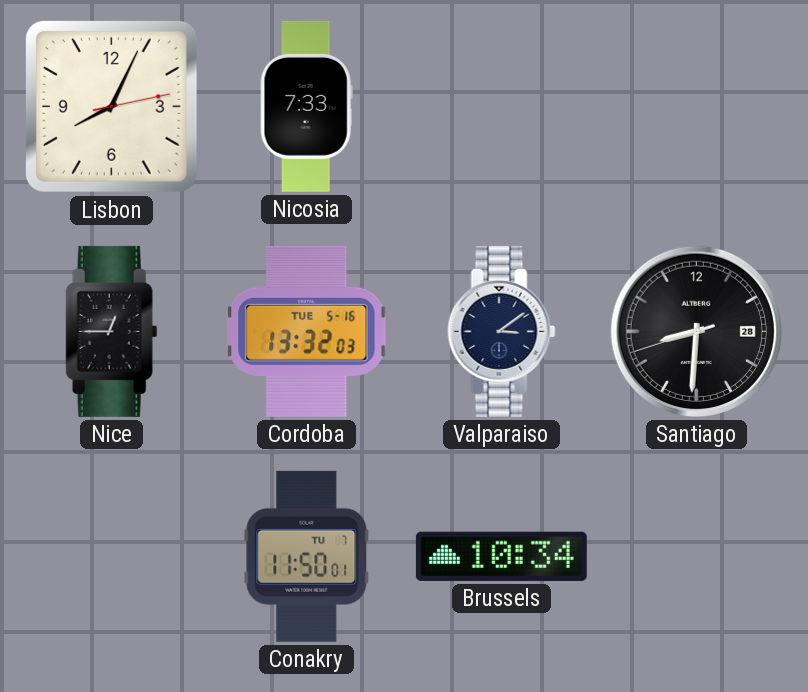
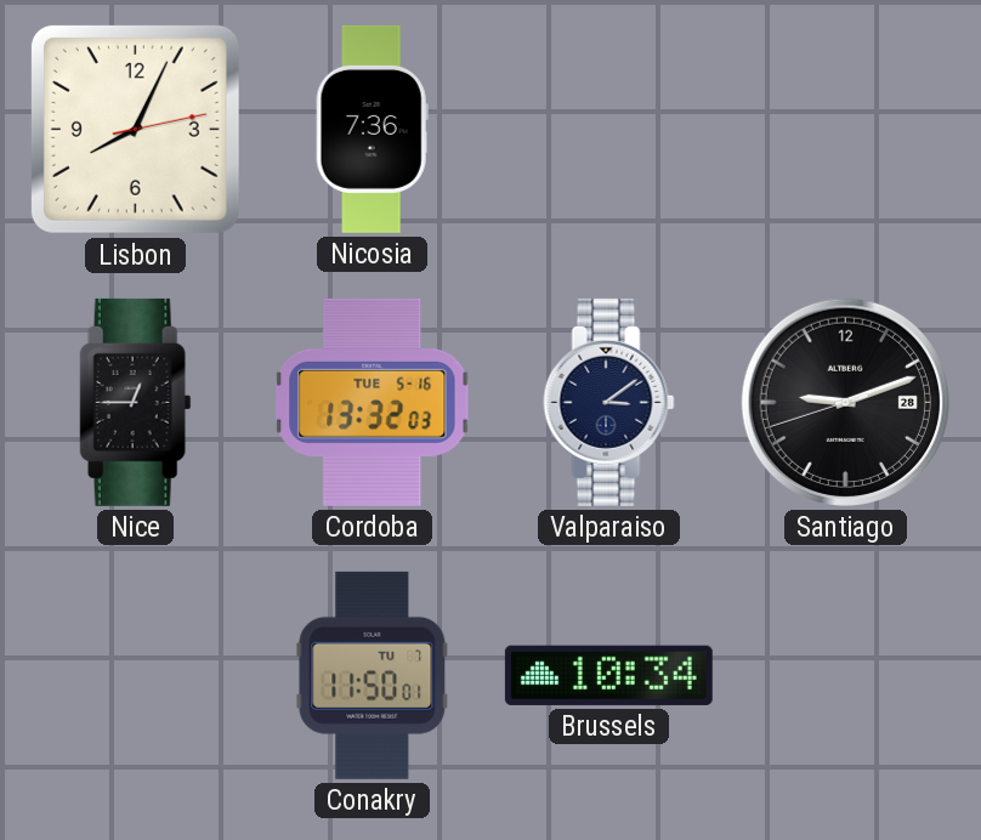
Nicosia: 7:33 -> 7:36
Santiago: 8:30 -> 9:11
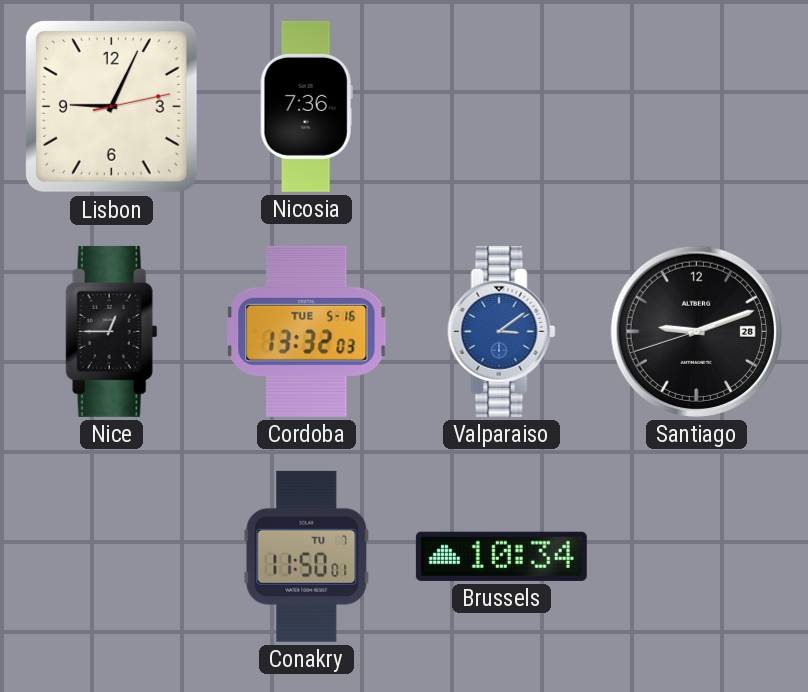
Lisbon: 8:04 -> 9:04
Valparaiso dial: navy -> blue
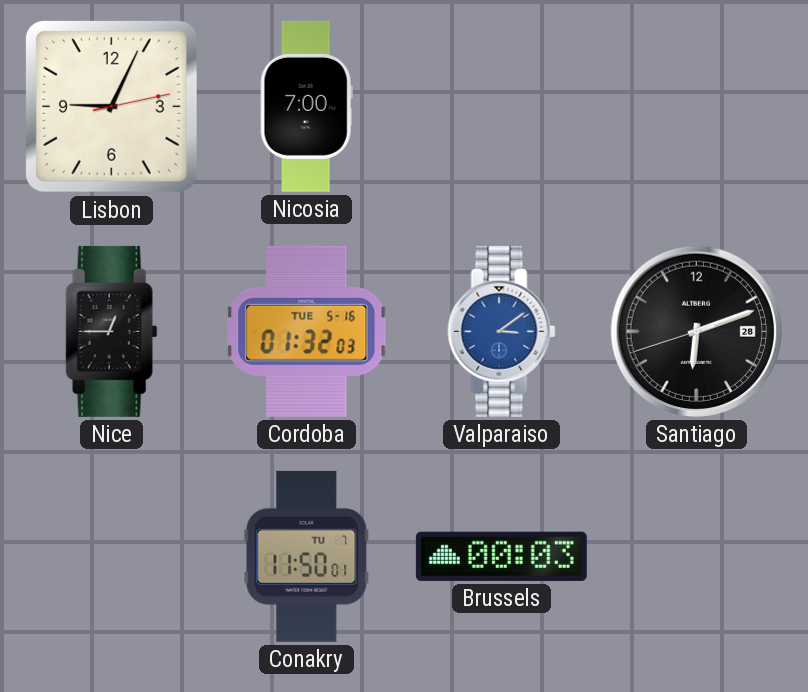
Nicosia: 7:36 -> 7:00
Cordoba: 13:32 -> 01:32
Santiago: 9:11 -> 6:11
Brussels: 10:34 -> 00:03
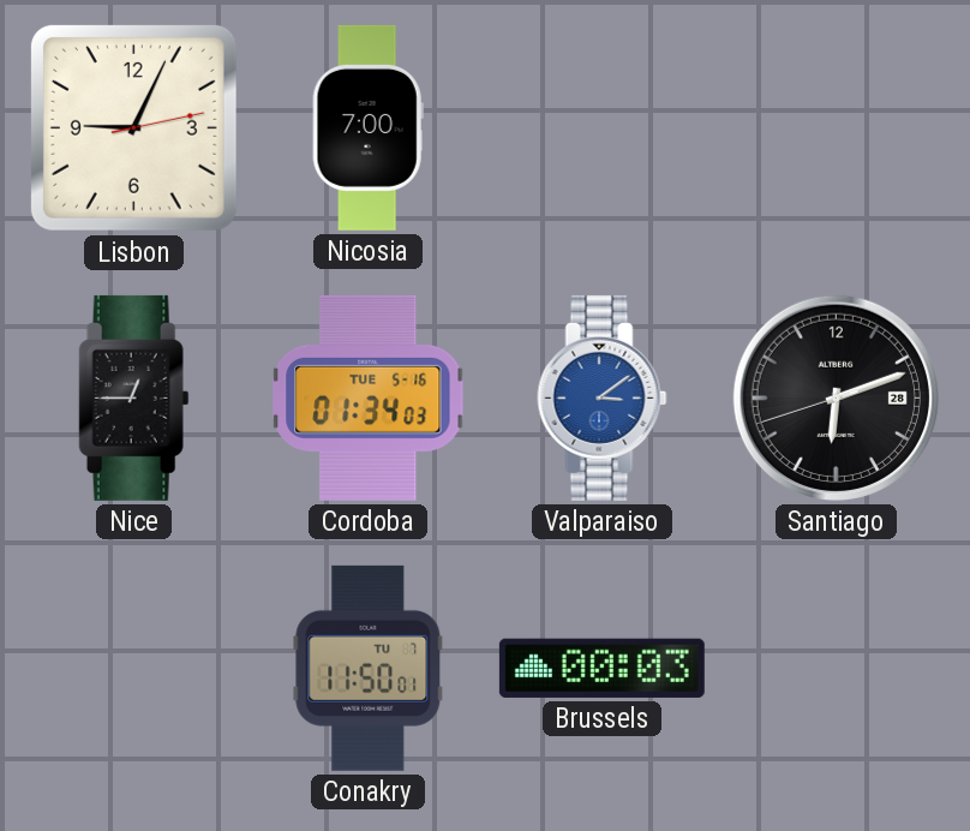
Cordoba: 01:32 -> 01:34
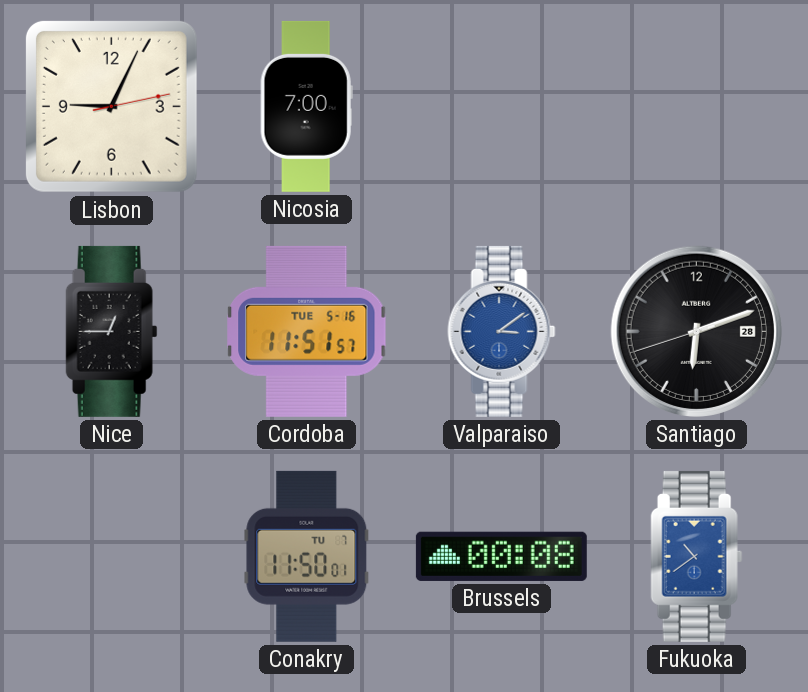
Cordoba: 01:34 -> 11:51
Brussels: 00:03 -> 00:08
Fukuoka: none -> 10:39
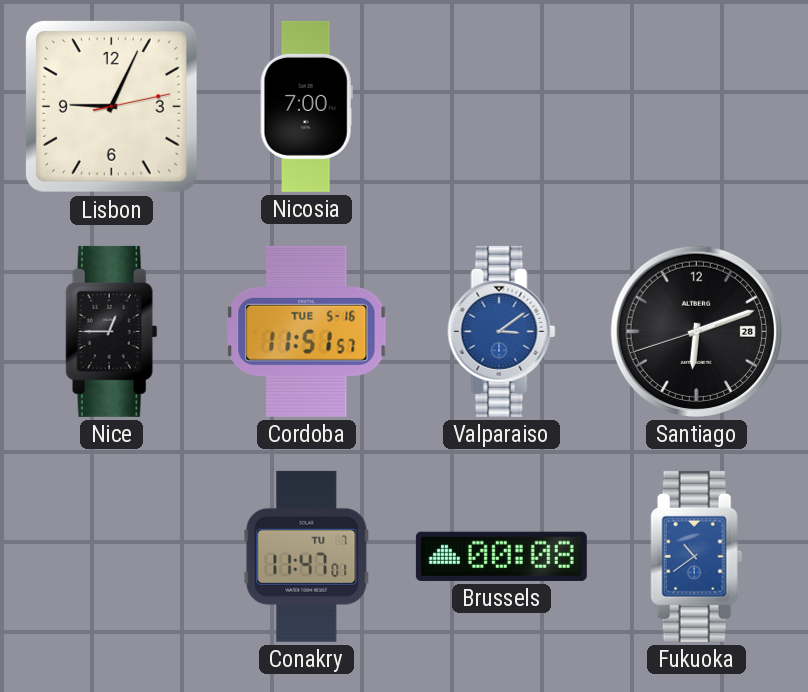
Conakry: 11:50 -> 11:47
